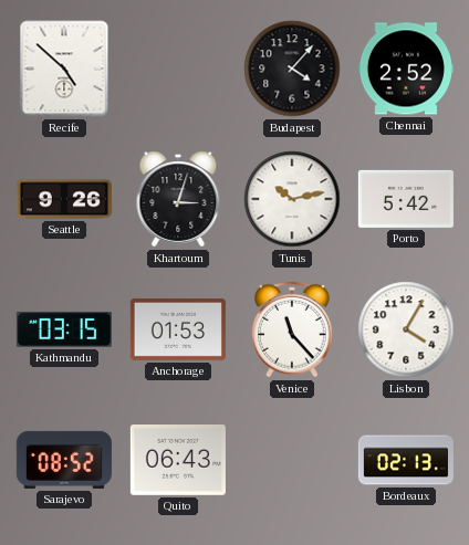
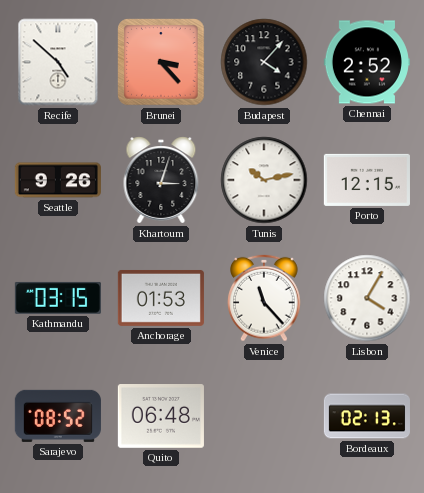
Brunei: none -> 3:23
Porto: 5:42 -> 12:15
Quito: 06:43 -> 06:48
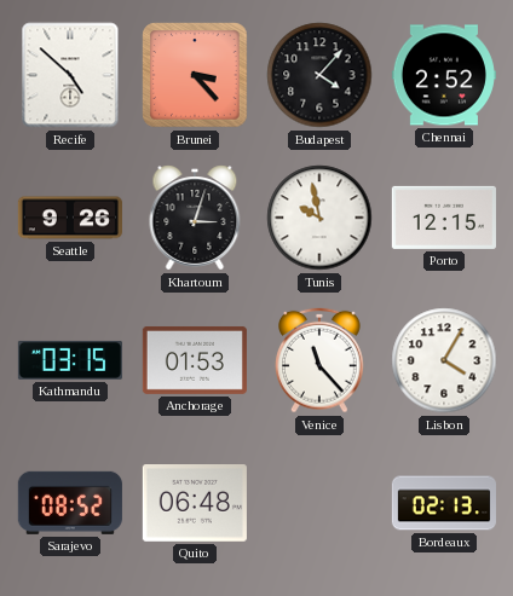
Tunis: 10:13 -> 9:58
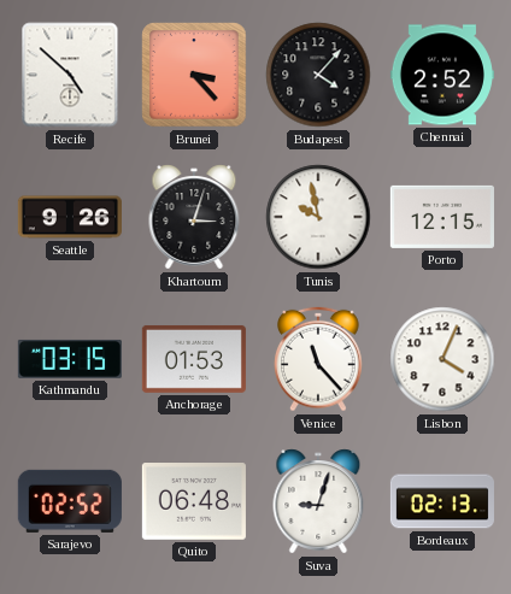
Lisbon: 4:05 -> 4:04
Sarajevo: 08:52 -> 02:52
Suva: none -> 9:03
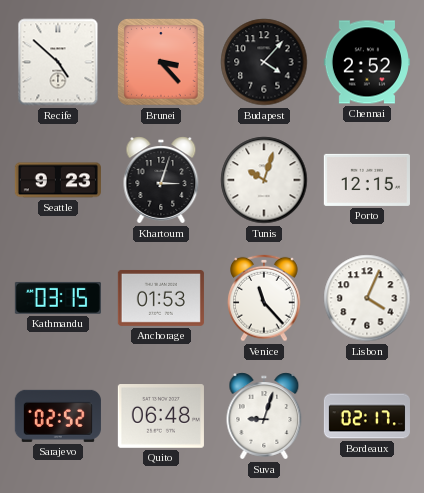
Seattle: 9:26 -> 9:23
Tunis: 9:58 -> 10:03
Bordeaux: 02:13 -> 02:17
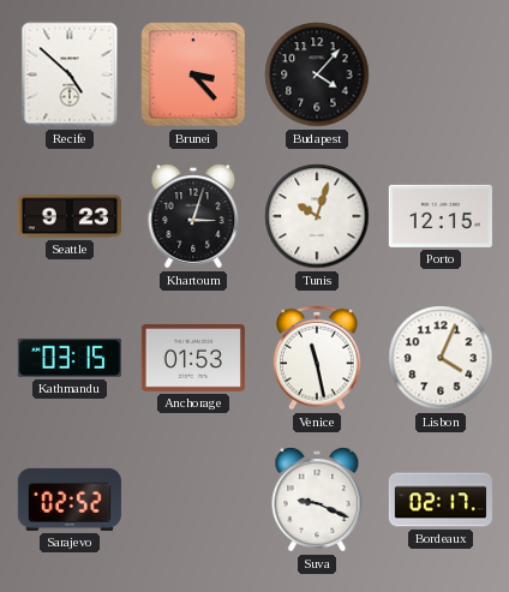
Chennai: 2:52 -> none
Venice: 11:23 -> 11:28
Quito: 06:48 -> none
Suva: 9:03 -> 9:19
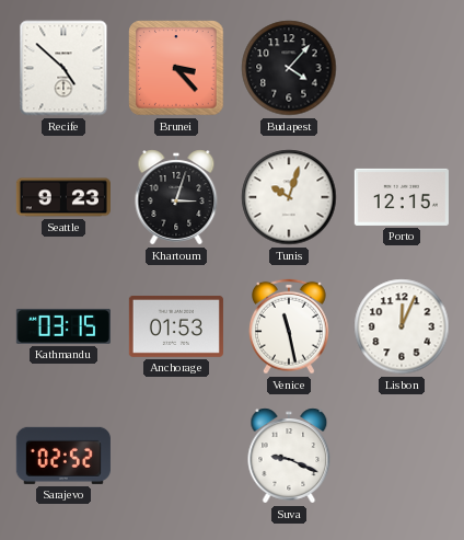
Lisbon: 4:04 -> 12:04
Bordeaux: 02:17 -> none
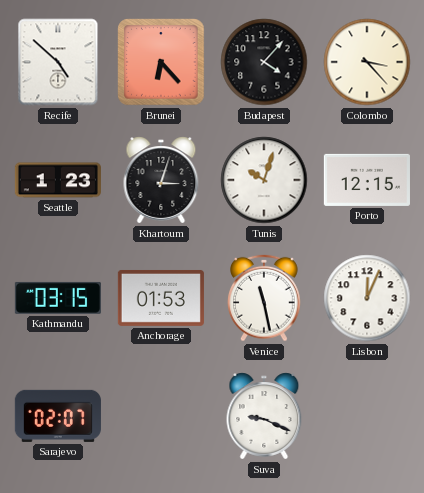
Brunei: 3:23 -> 6:23
Colombo: none -> 3:23
Seattle: 9:23 -> 1:23
Sarajevo: 02:52 -> 02:07
